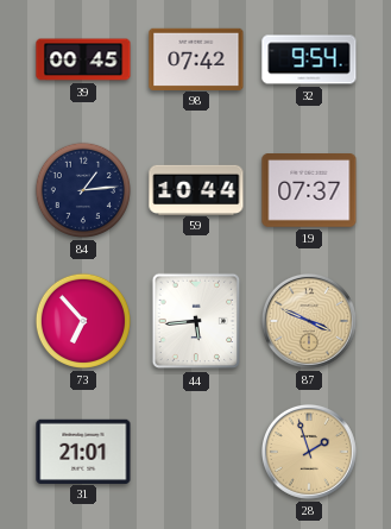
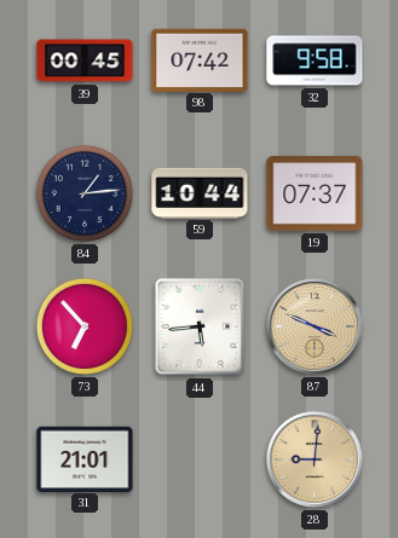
32: 9:54 -> 9:58
28: 1:57 -> 9:01
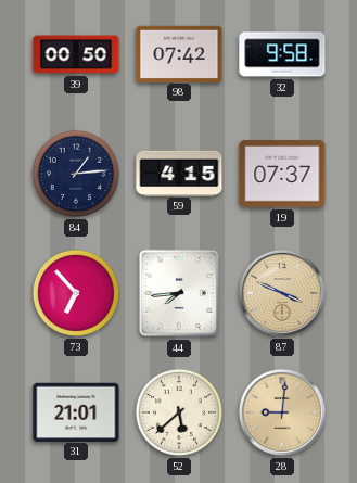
39: 00:45 -> 00:50
59: 10:44 -> 4:15
44: 5:44 -> 7:44
52: none -> 5:38
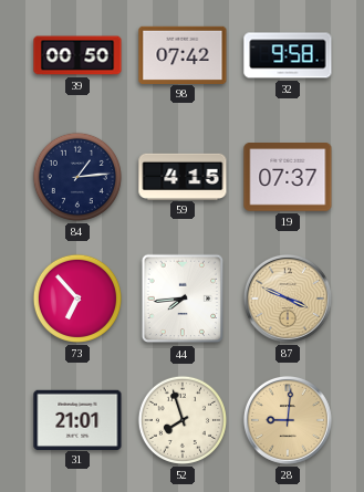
52: 5:38 -> 7:57
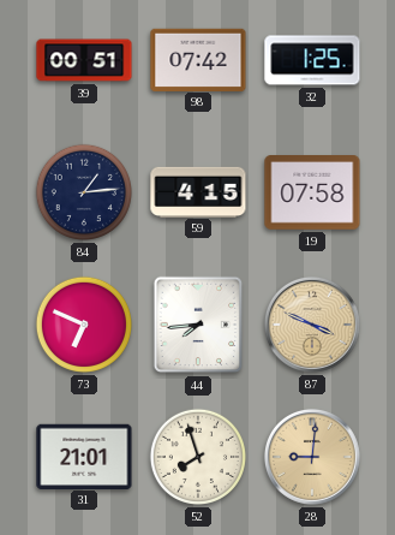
39: 00:50 -> 00:51
32: 9:58 -> 1:25
19: 07:37 -> 07:58
73: 6:53 -> 6:49
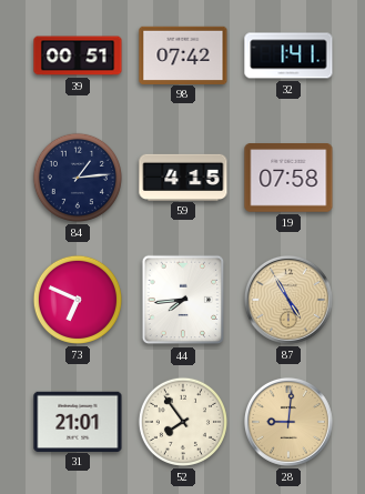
32: 1:25 -> 1:41
87: 3:49 -> 4:55
52: 7:57 -> 7:54
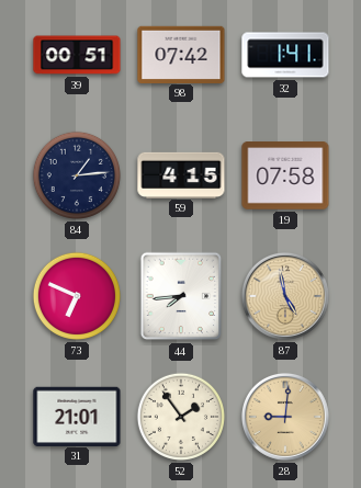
87: 4:55 -> 4:58
52: 7:54 -> 1:54
